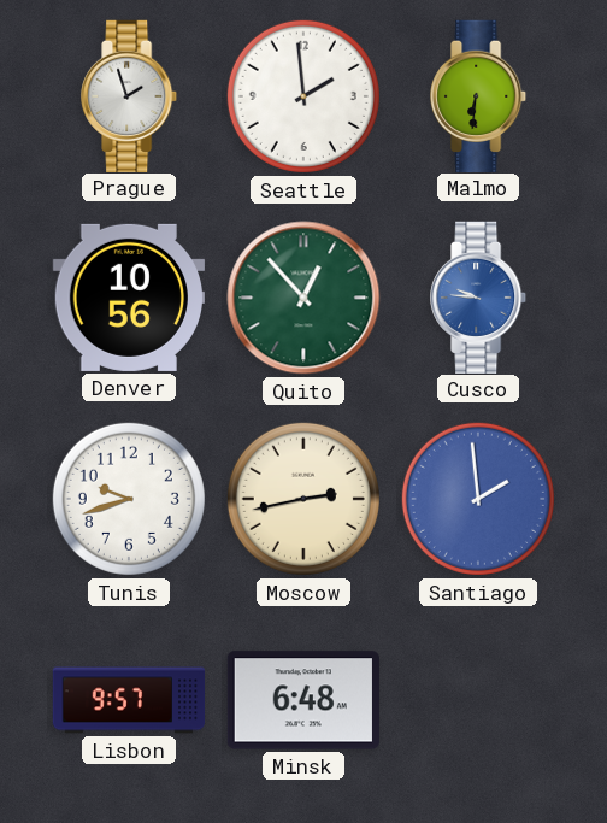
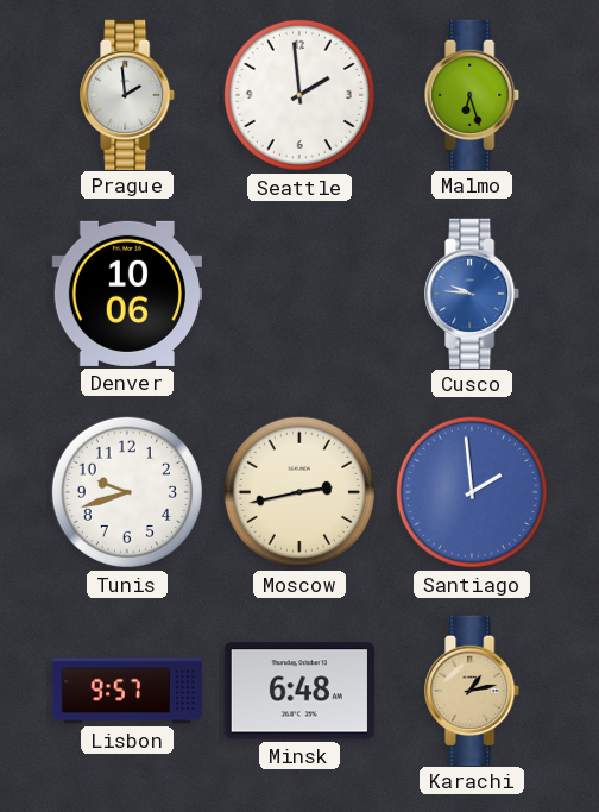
Prague: 1:57 -> 1:59
Malmo: 6:31 -> 6:27
Denver: 10:56 -> 10:06
Quito: 12:53 -> none
Karachi: none -> 1:13
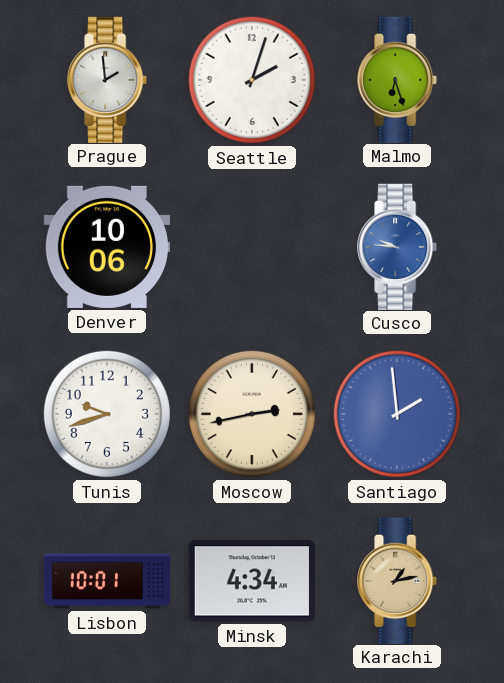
Seattle: 1:59 -> 2:03
Lisbon: 9:57 -> 10:01
Minsk: 6:48 -> 4:34
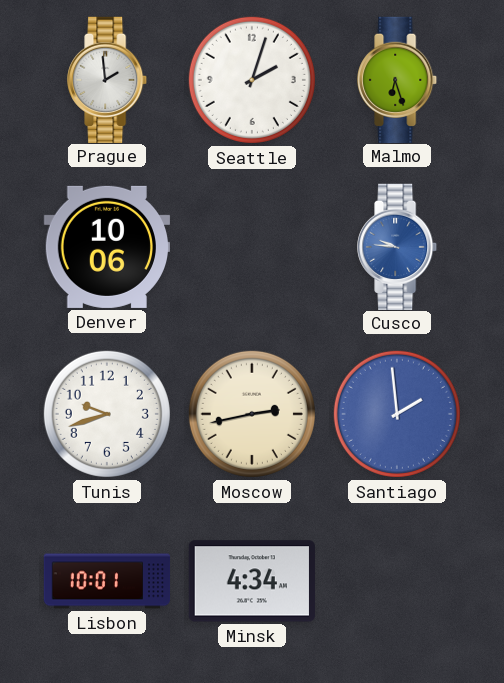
Karachi: 1:13 -> none
